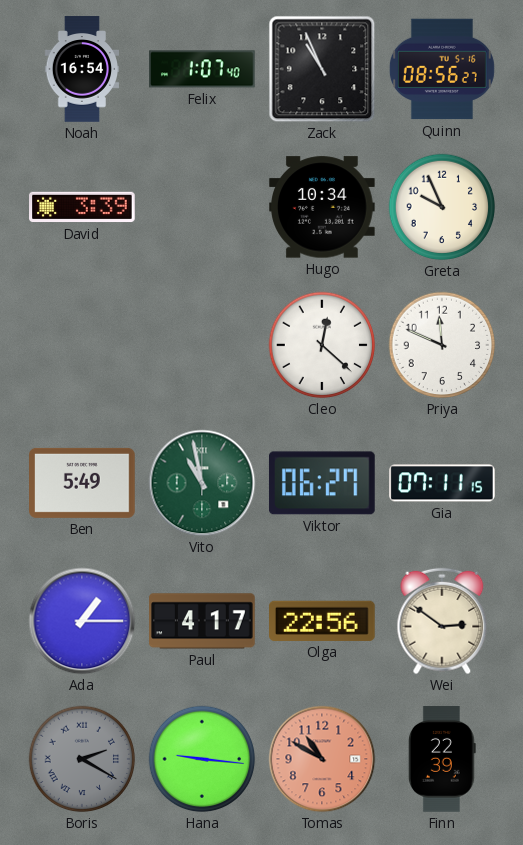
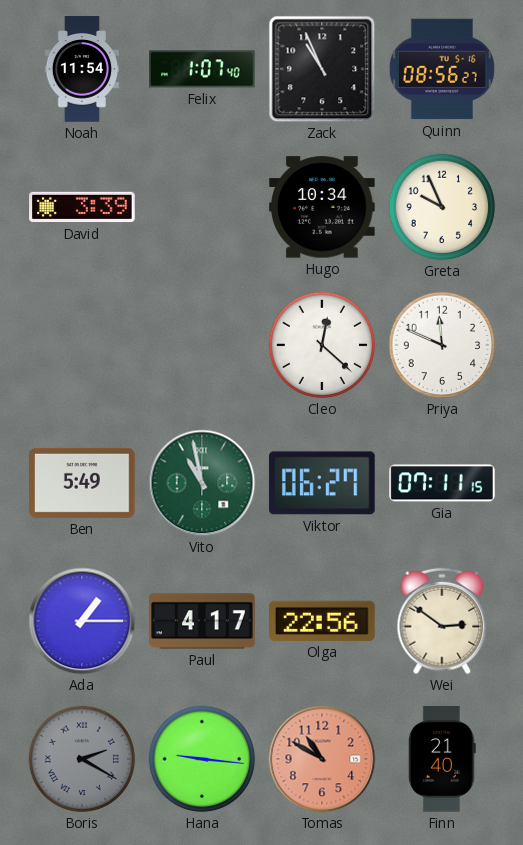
Noah: 16:54 -> 11:54
Finn: 22:39 -> 21:40
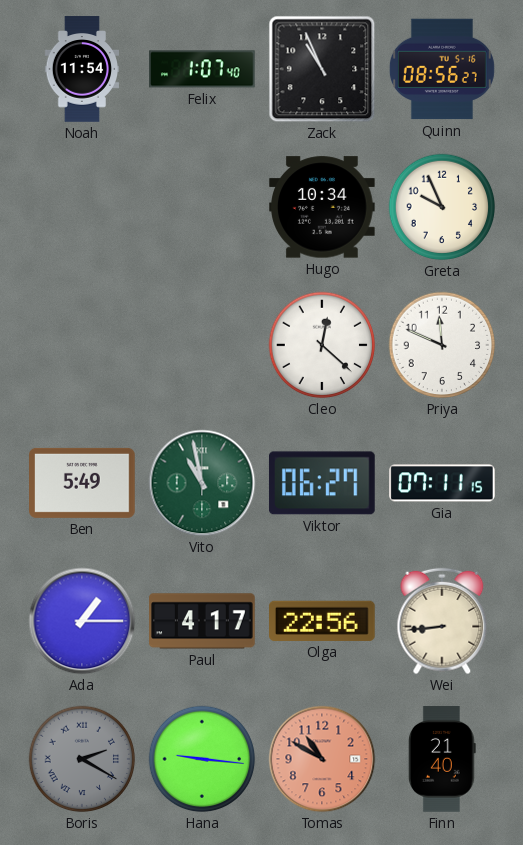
David: 3:39 -> none
Wei: 2:51 -> 8:44
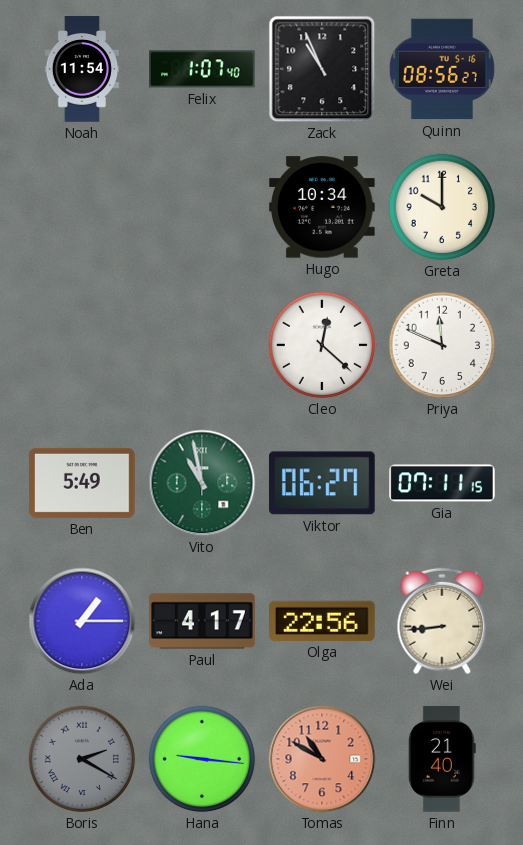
Greta: 9:56 -> 10:00
